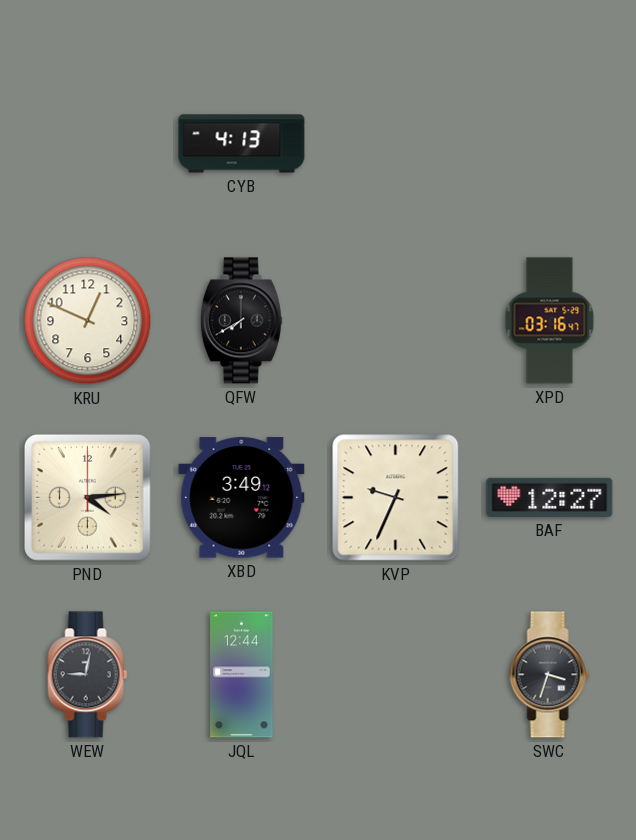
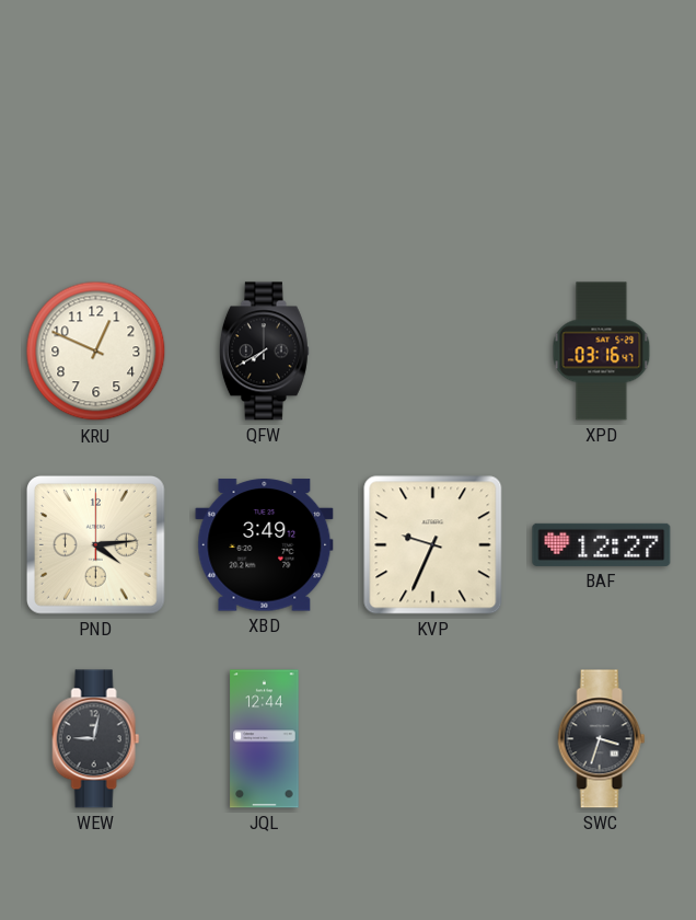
CYB: 4:13 -> none
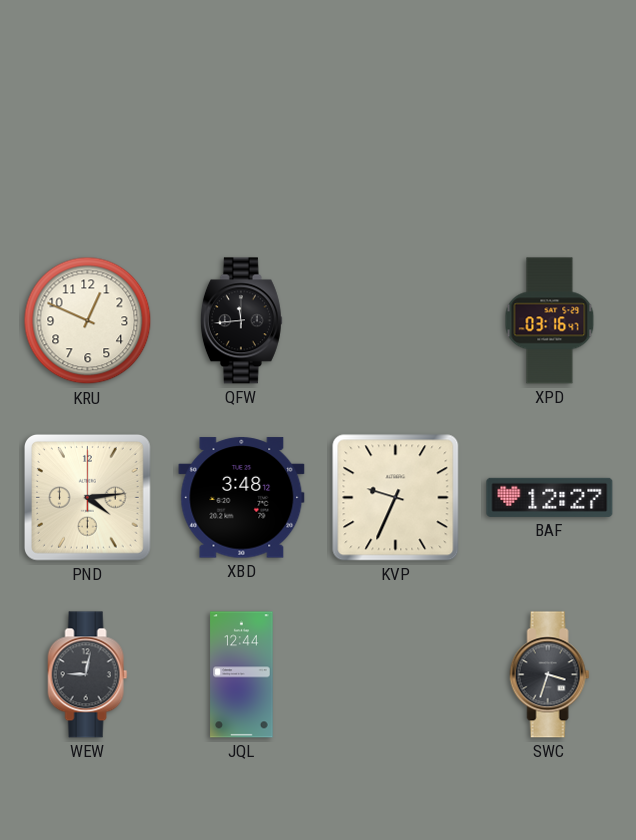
QFW: 7:40 -> 11:44
XBD: 3:49 -> 3:48
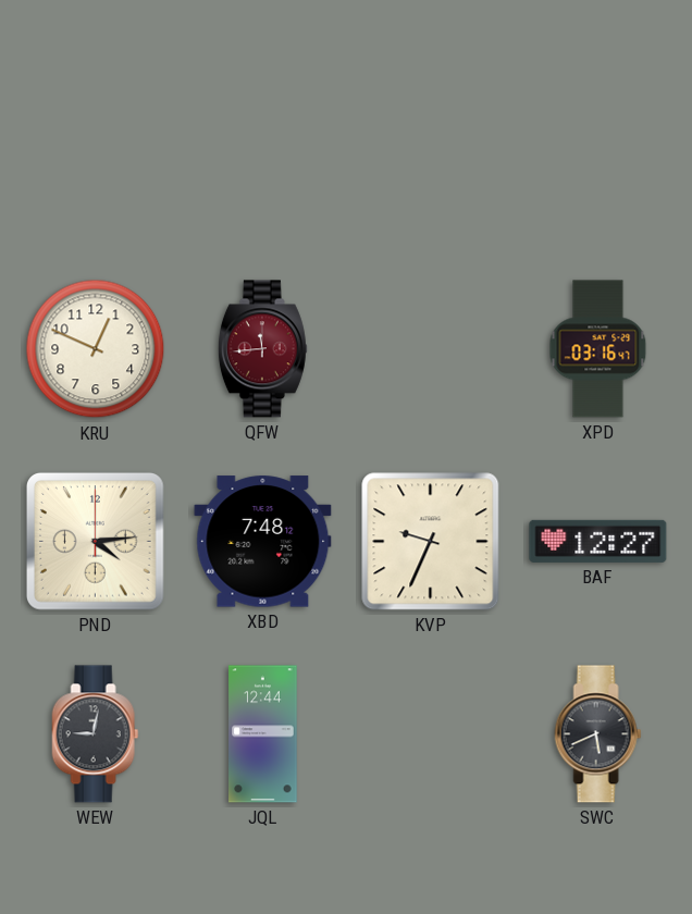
QFW dial: black -> burgundy
XBD: 3:48 -> 7:48
SWC: 3:33 -> 5:41
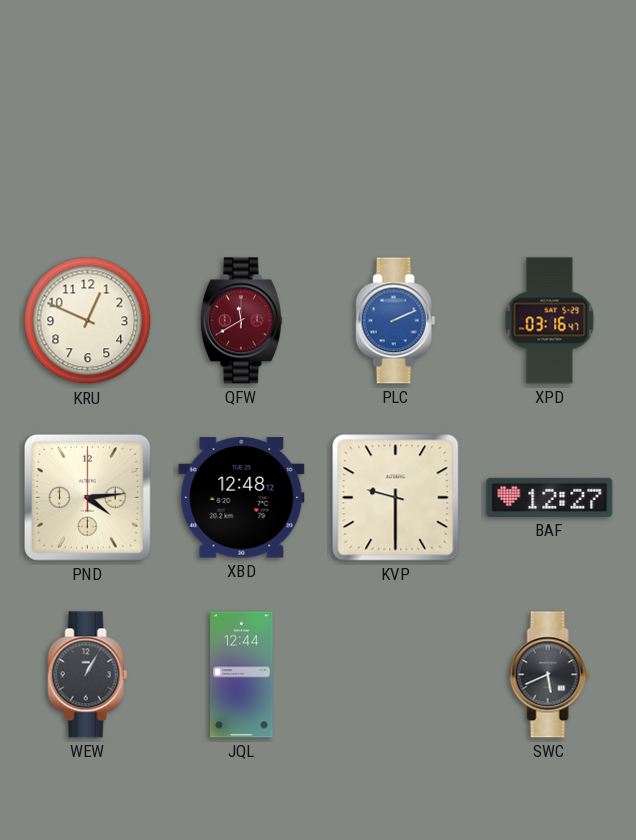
QFW: 11:44 -> 11:40
PLC: none -> 2:11
XBD: 7:48 -> 12:48
KVP: 9:34 -> 9:30
WEW: 9:02 -> 1:05
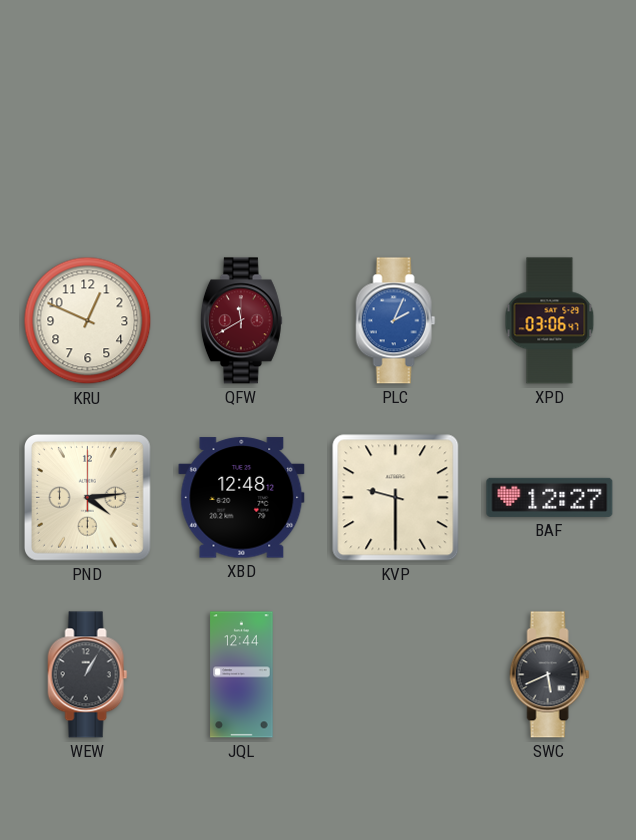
PLC: 2:11 -> 2:04
XPD: 03:16 -> 03:06
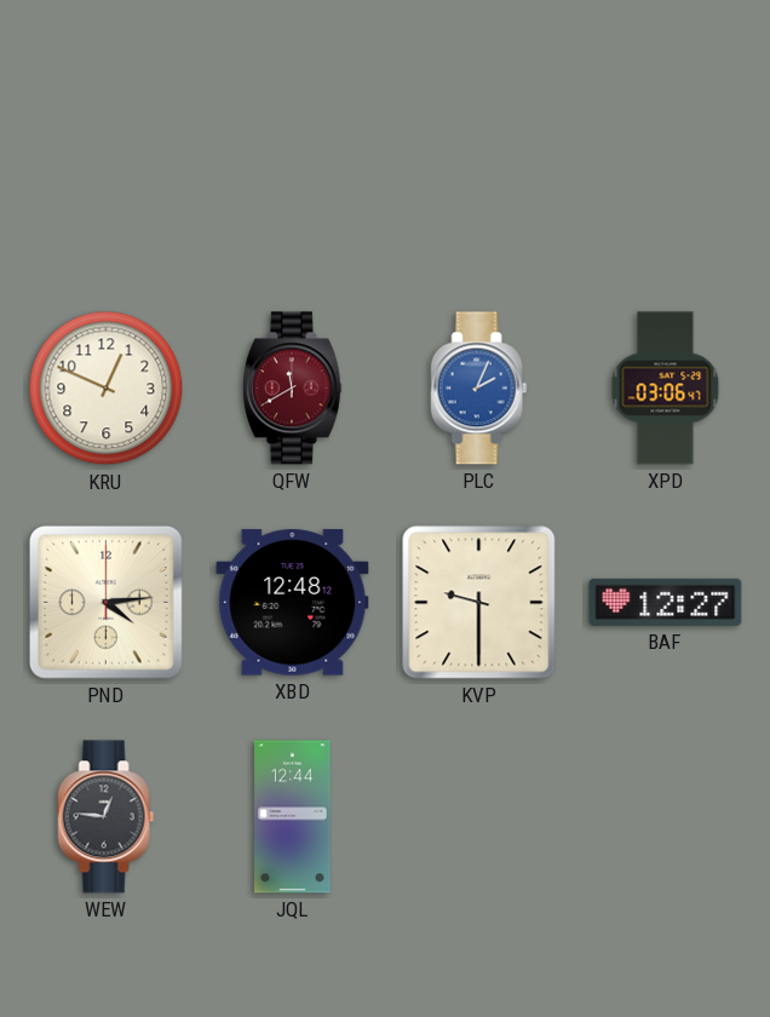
WEW: 1:05 -> 12:46
SWC: 5:41 -> none
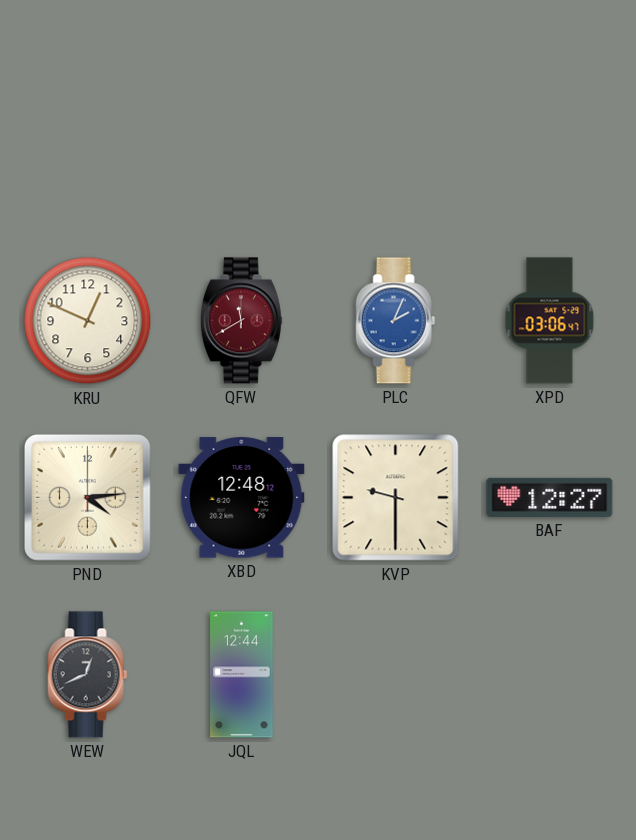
WEW: 12:46 -> 12:41
